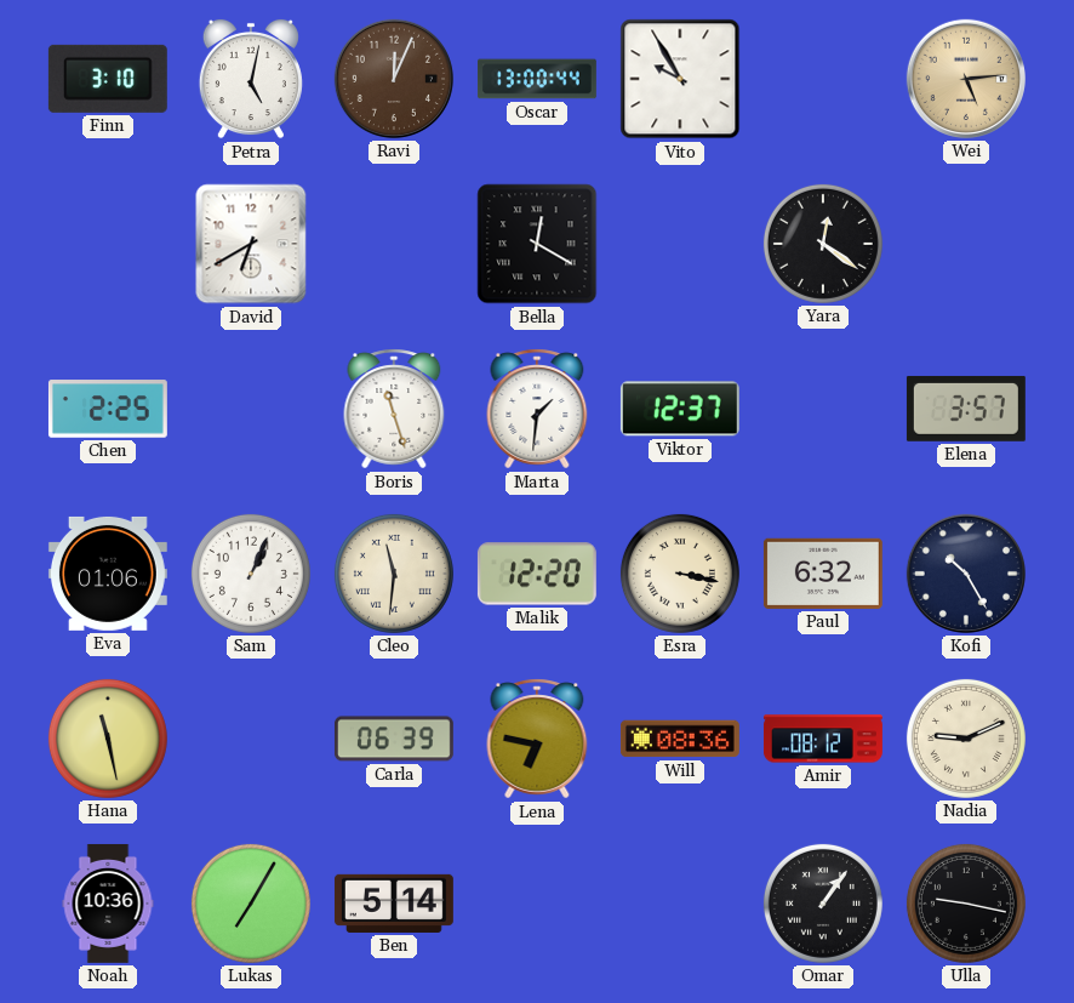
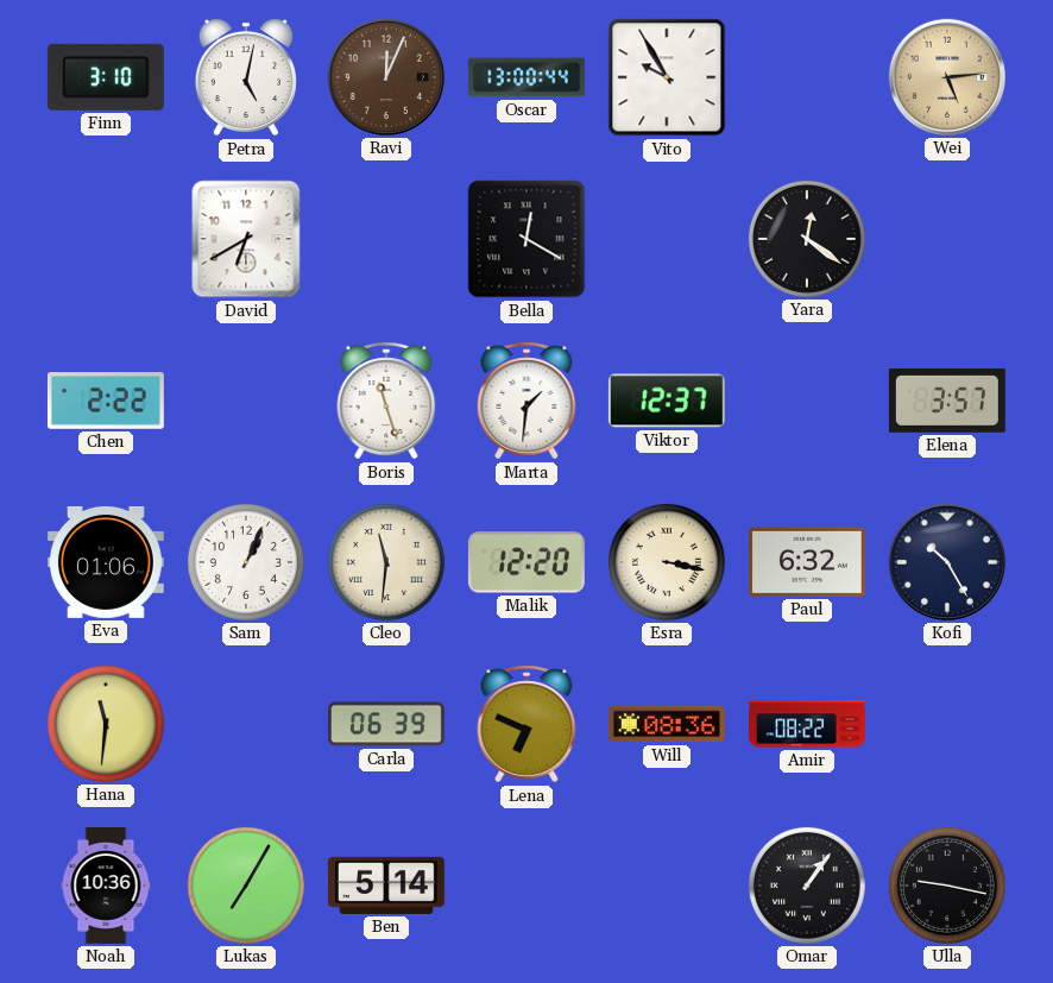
Chen: 2:25 -> 2:22
Hana: 11:28 -> 11:31
Lena: 6:47 -> 6:49
Amir: 08:12 -> 08:22
Nadia: 9:11 -> none
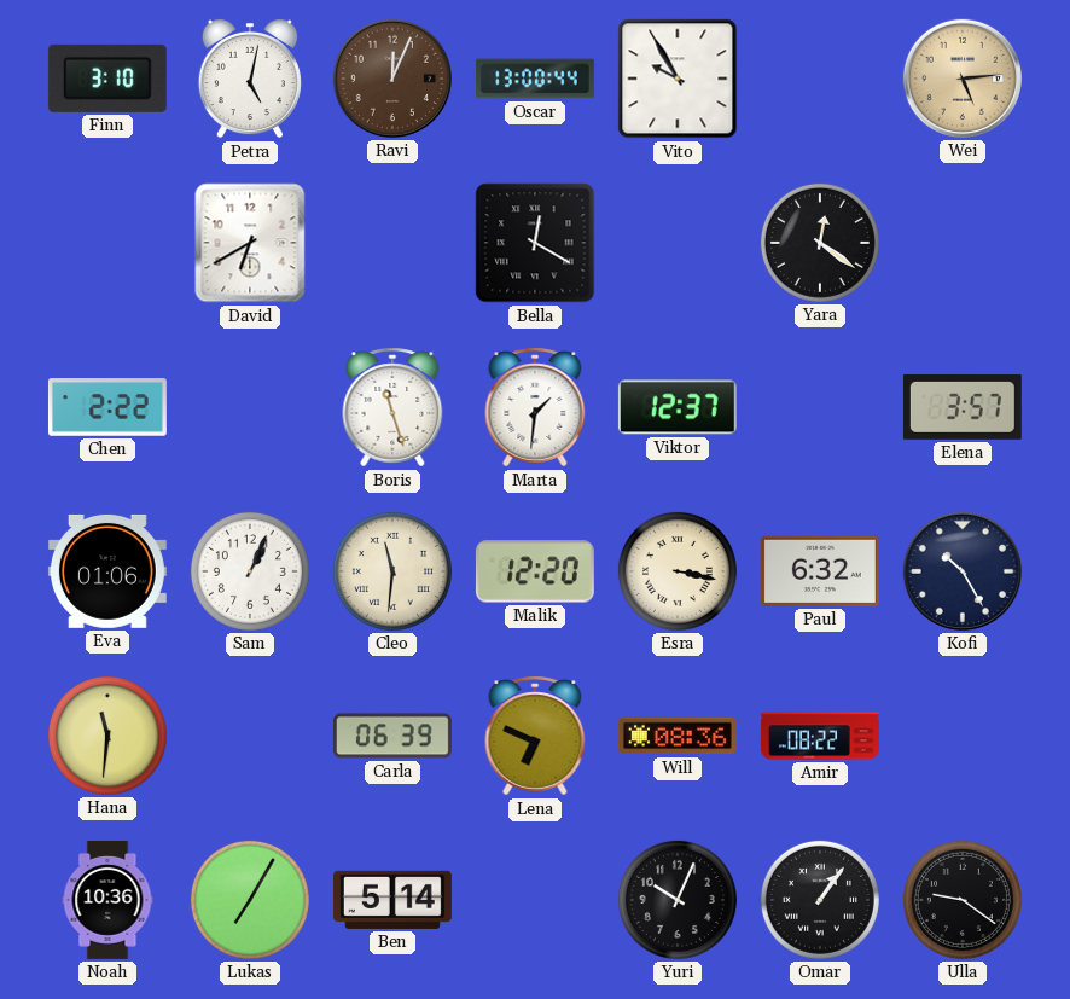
Yuri: none -> 10:04
Ulla: 9:17 -> 9:21
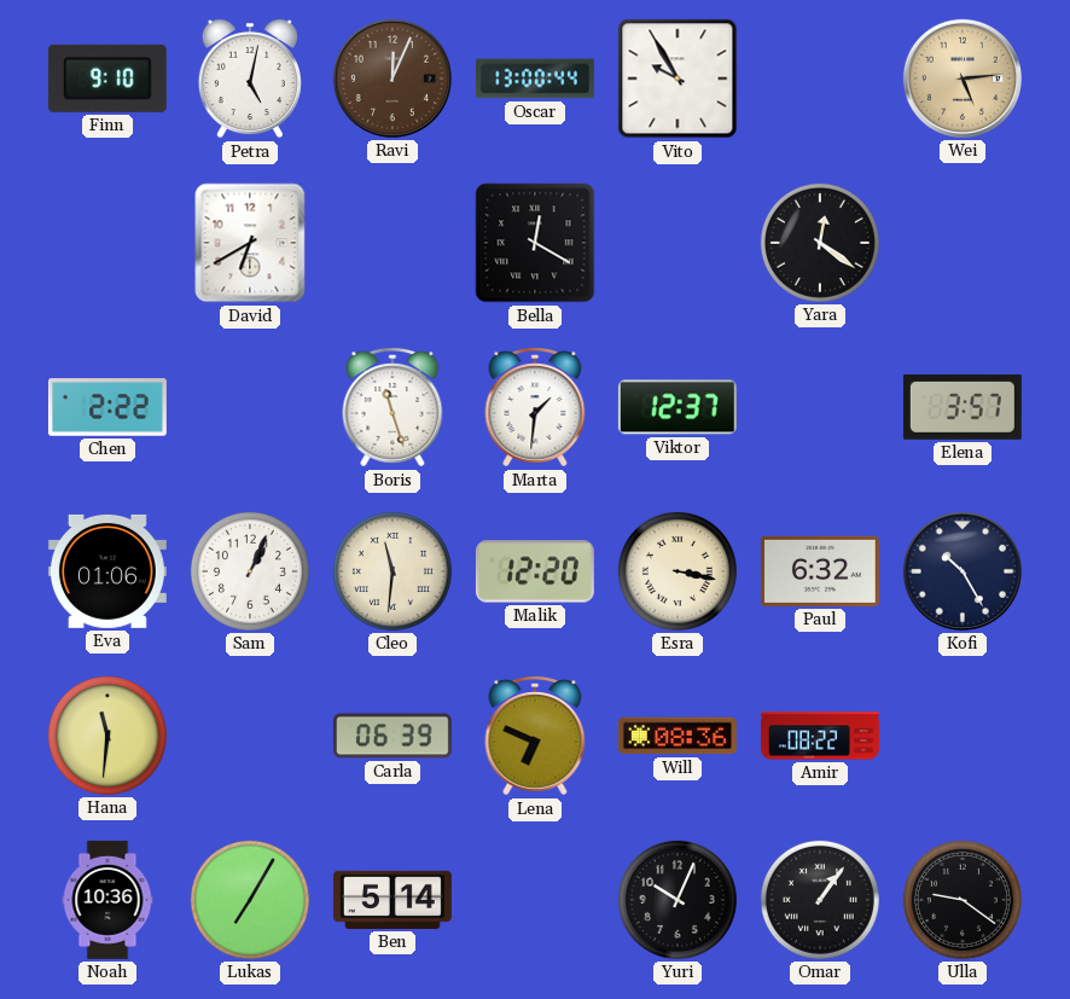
Finn: 3:10 -> 9:10
